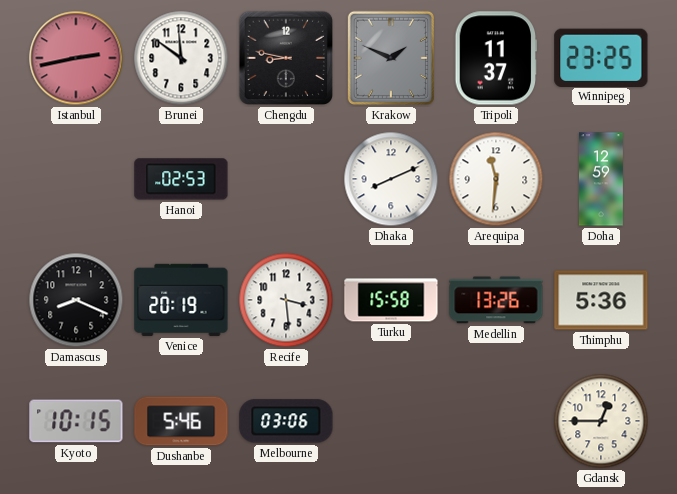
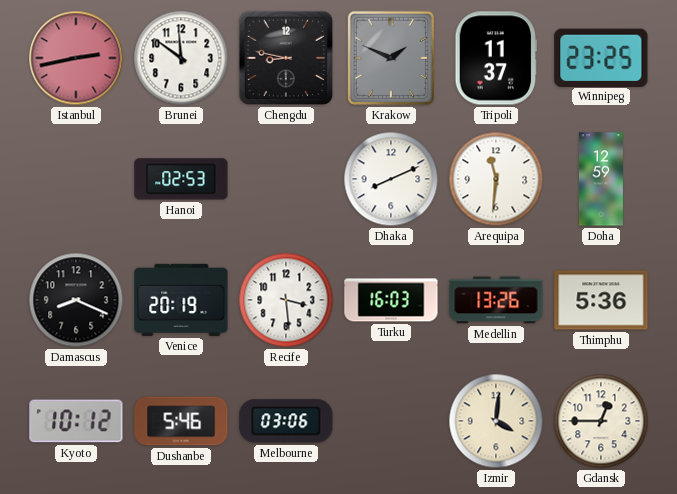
Turku: 15:58 -> 16:03
Kyoto: 10:15 -> 10:12
Izmir: none -> 4:01
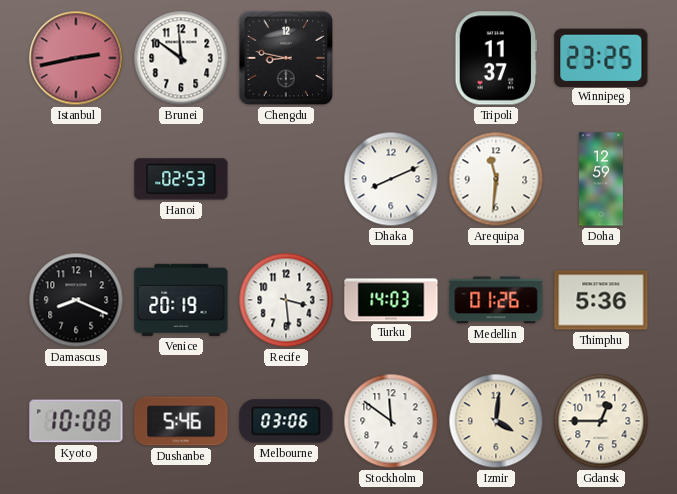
Krakow: 1:49 -> none
Turku: 16:03 -> 14:03
Medellin: 13:26 -> 01:26
Kyoto: 10:12 -> 10:08
Stockholm: none -> 11:51
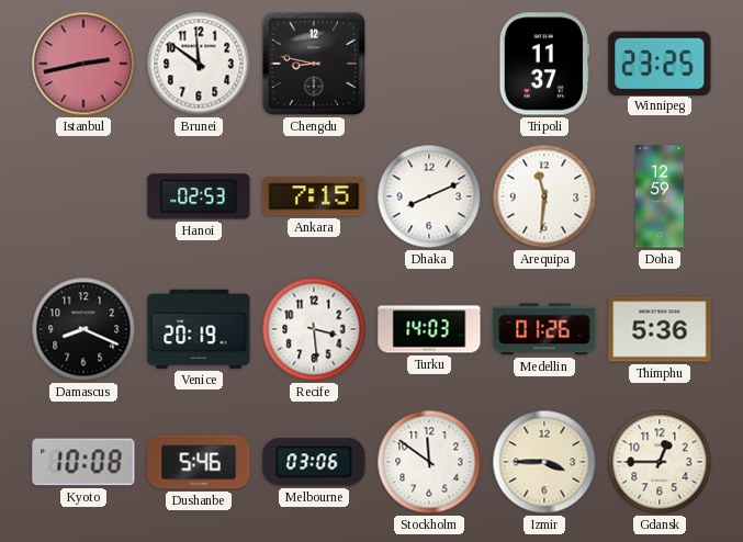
Ankara: none -> 7:15
Izmir: 4:01 -> 3:45
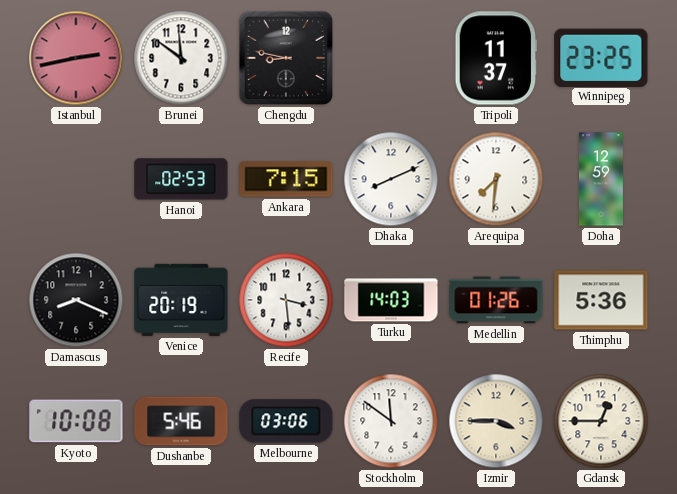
Arequipa: 11:31 -> 7:31
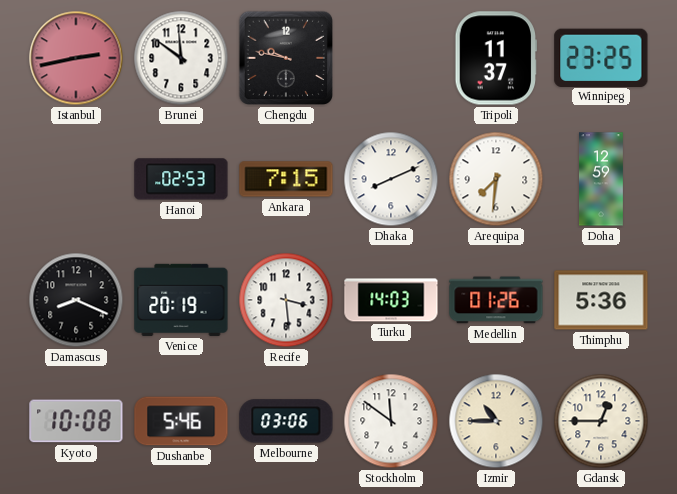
Chengdu: 8:47 -> 9:47
Izmir: 3:45 -> 10:45
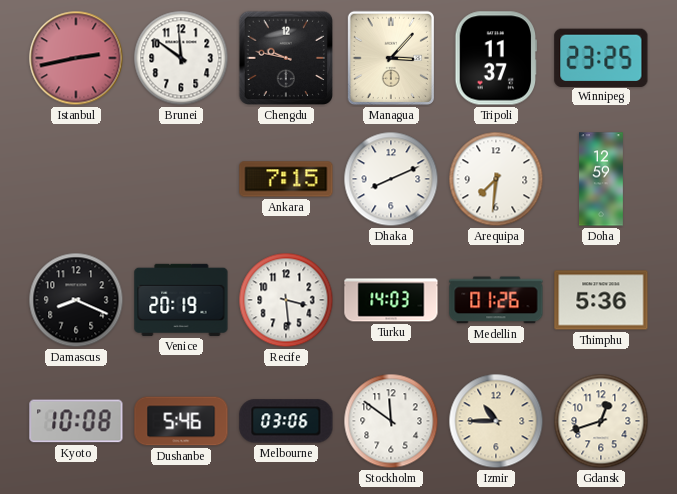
Managua: none -> 3:07
Hanoi: 02:53 -> none
Gdansk: 12:45 -> 12:42
